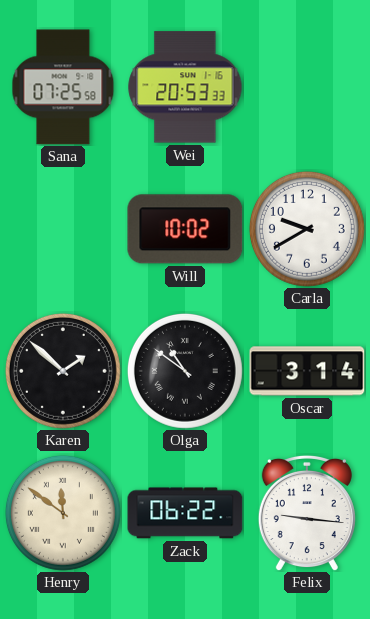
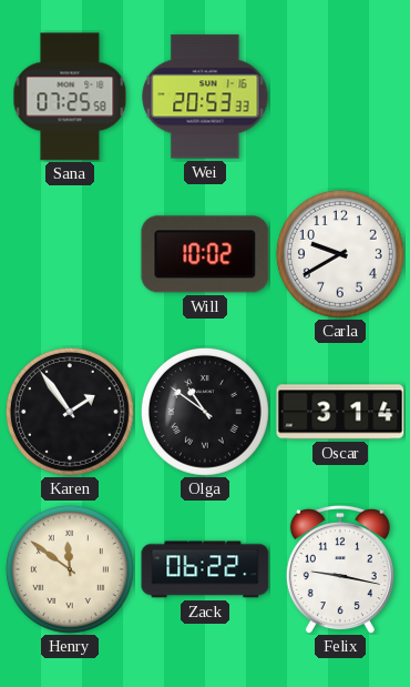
Karen: 1:52 -> 1:54
Felix: 9:16 -> 9:17
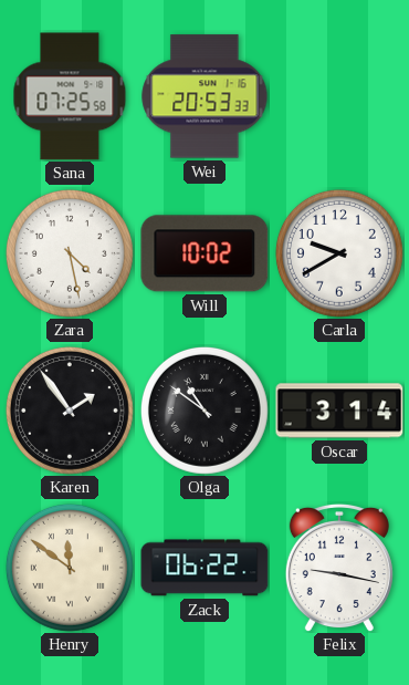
Zara: none -> 4:28
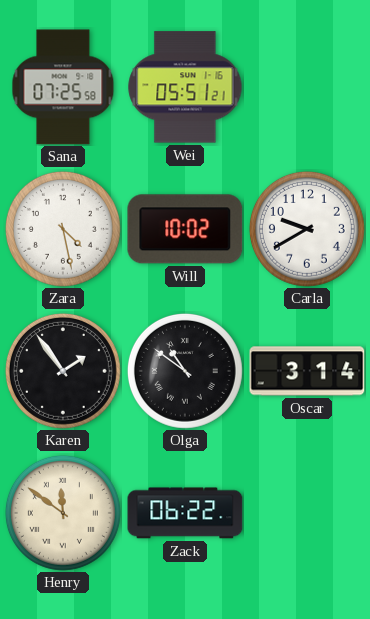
Wei: 20:53 -> 05:51
Felix: 9:17 -> none
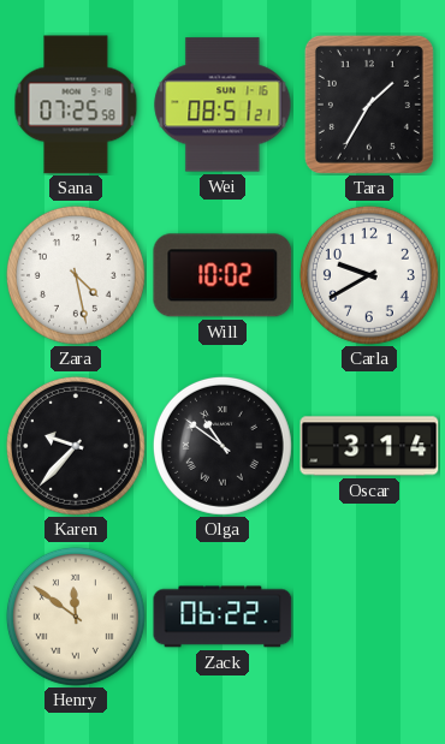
Wei: 05:51 -> 08:51
Tara: none -> 1:35
Karen: 1:54 -> 9:37
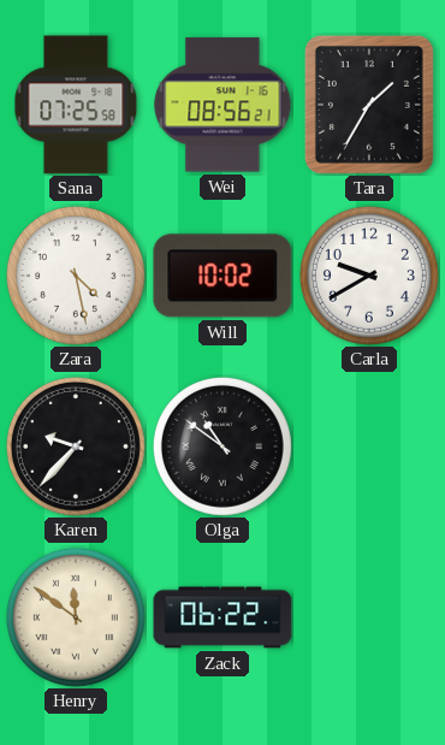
Wei: 08:51 -> 08:56
Oscar: 3:14 -> none
